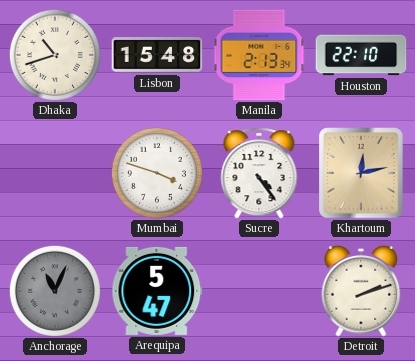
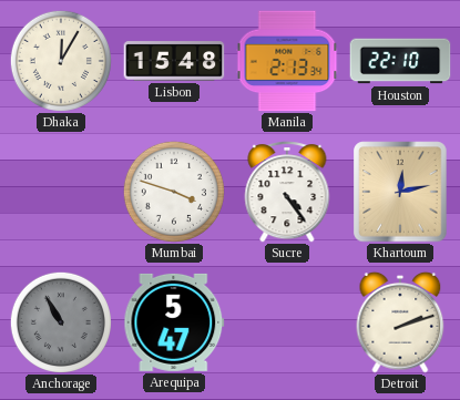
Dhaka: 10:42 -> 12:05
Anchorage: 11:04 -> 10:55
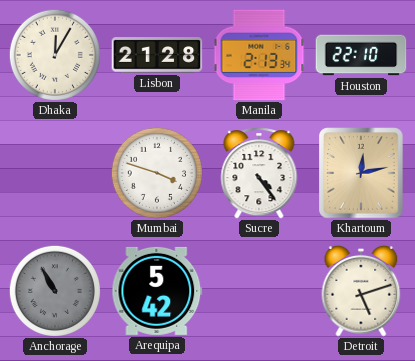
Lisbon: 15:48 -> 21:28
Arequipa: 5:47 -> 5:42
Detroit: 2:12 -> 5:12
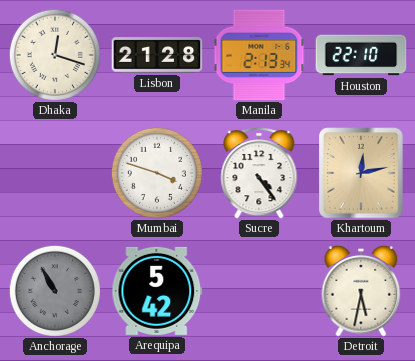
Dhaka: 12:05 -> 12:18
Detroit: 5:12 -> 5:32
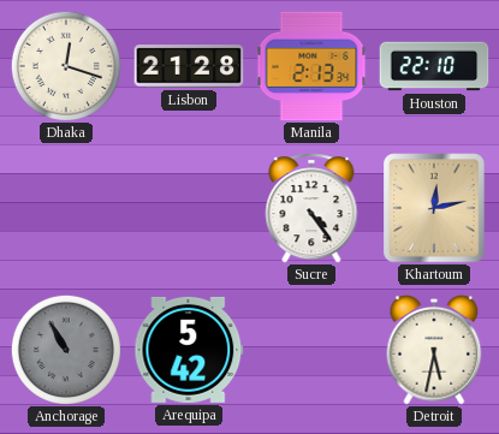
Mumbai: 3:48 -> none
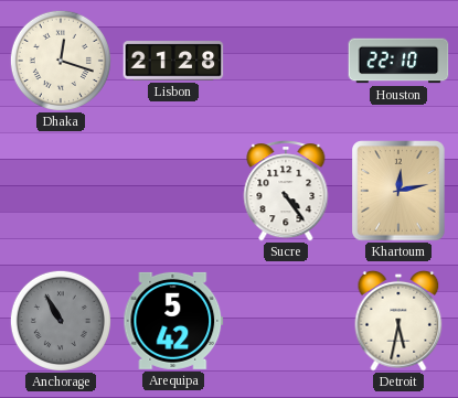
Manila: 2:13 -> none
